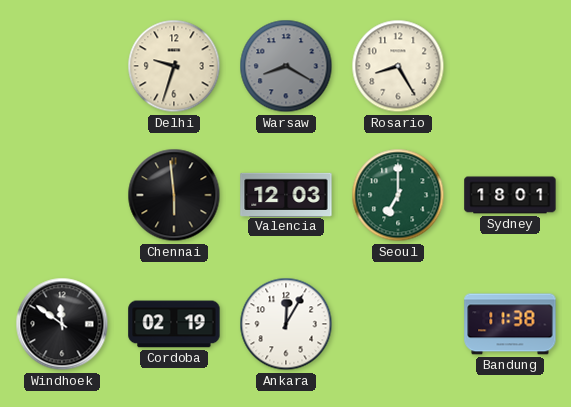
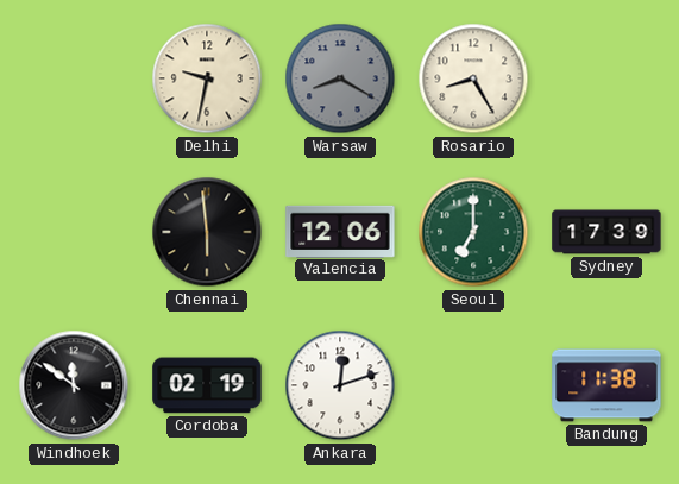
Delhi: 9:33 -> 9:32
Valencia: 12:03 -> 12:06
Sydney: 18:01 -> 17:39
Ankara: 12:05 -> 12:12
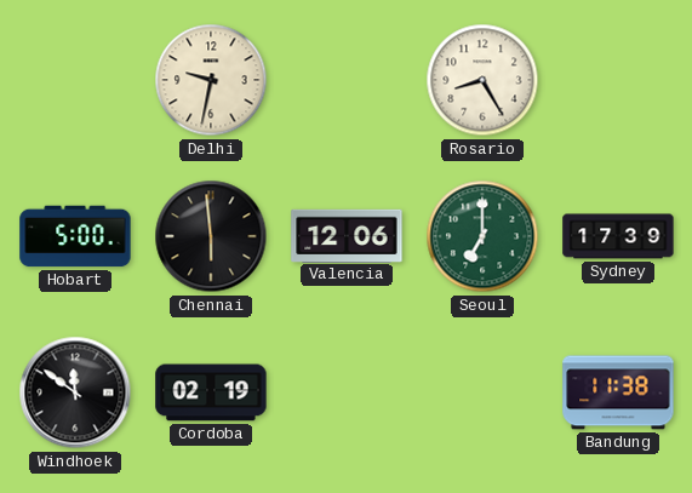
Warsaw: 8:20 -> none
Hobart: none -> 5:00
Ankara: 12:12 -> none
